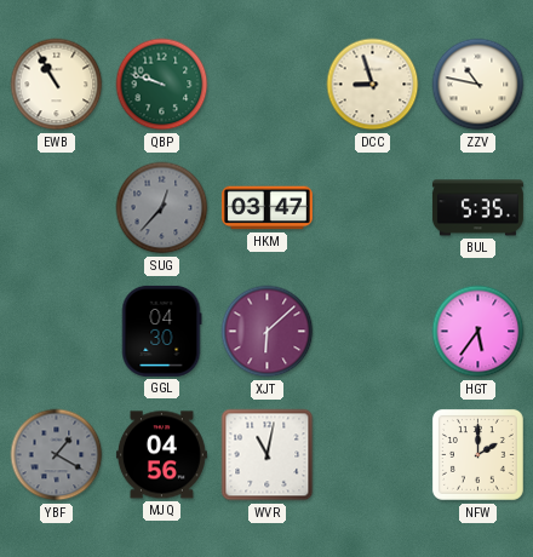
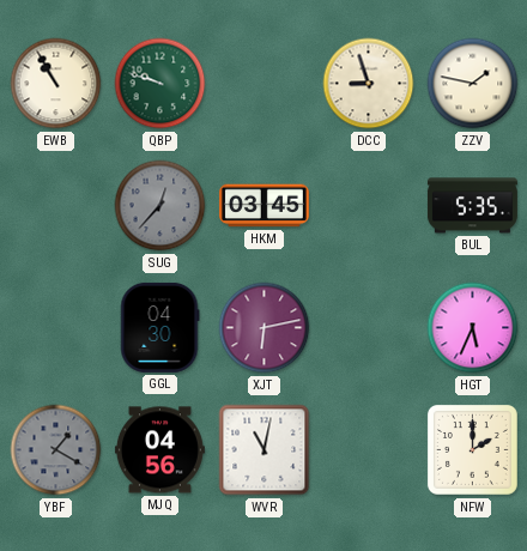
ZZV: 10:47 -> 1:47
HKM: 03:47 -> 03:45
XJT: 6:08 -> 6:13
HGT: 5:36 -> 5:34
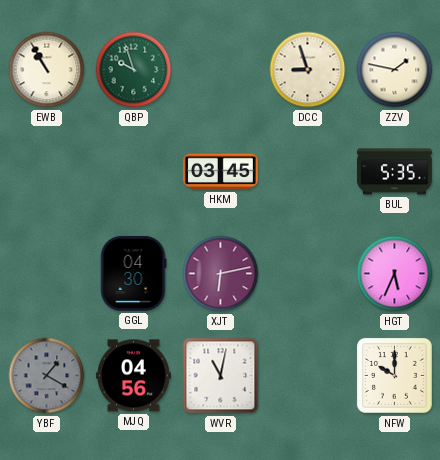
QBP: 9:48 -> 9:57
SUG: 12:37 -> none
NFW: 2:00 -> 10:00
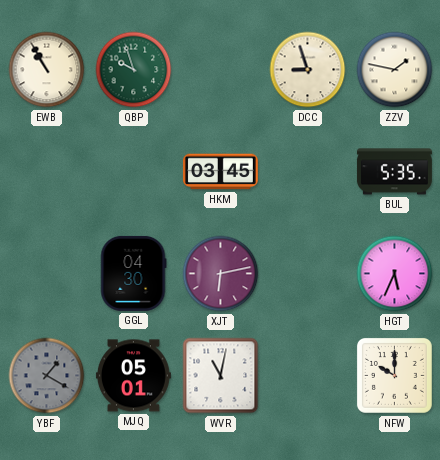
MJQ: 04:56 -> 05:01
